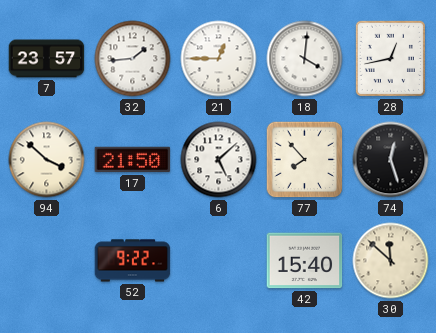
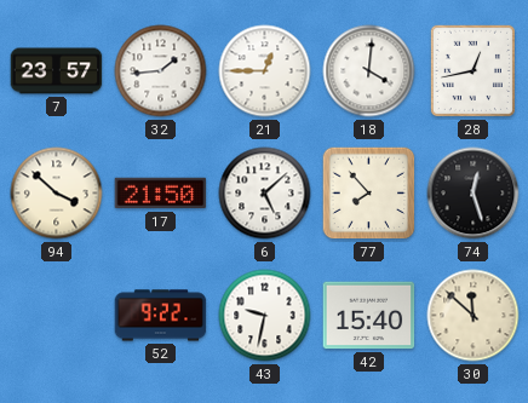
43: none -> 9:32
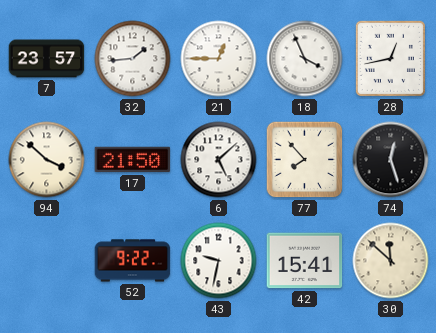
18: 4:01 -> 3:56
42: 15:40 -> 15:41
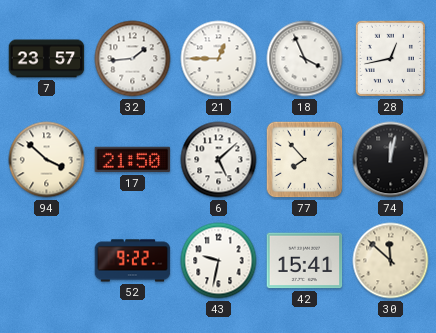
74: 12:27 -> 12:02
